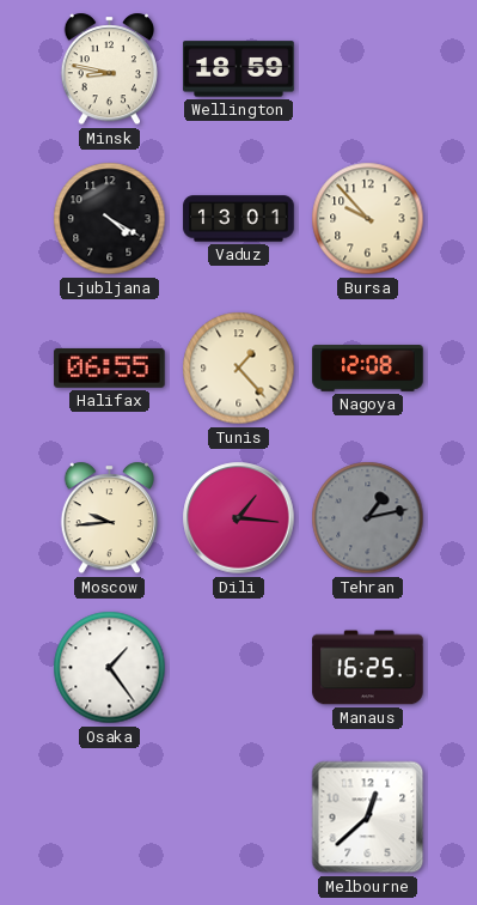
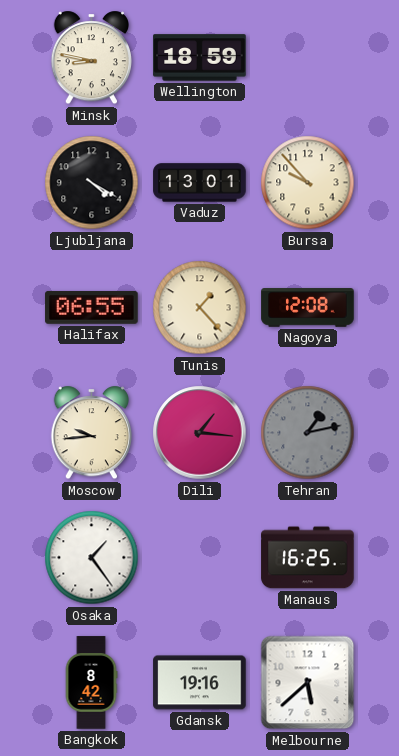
Bangkok: none -> 8:42
Gdansk: none -> 19:16
Melbourne: 12:38 -> 5:38
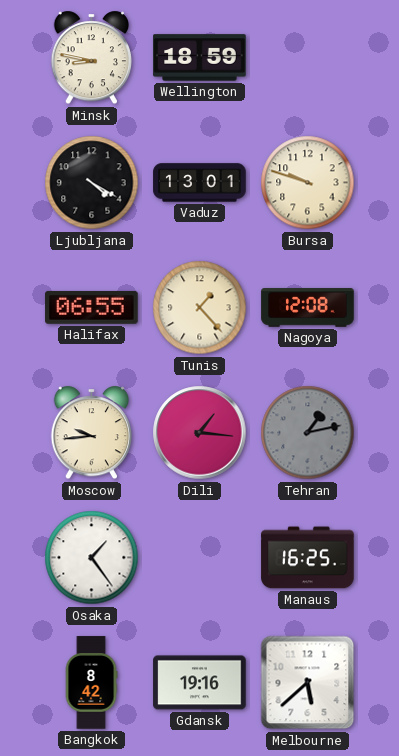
Bursa: 9:53 -> 9:48
